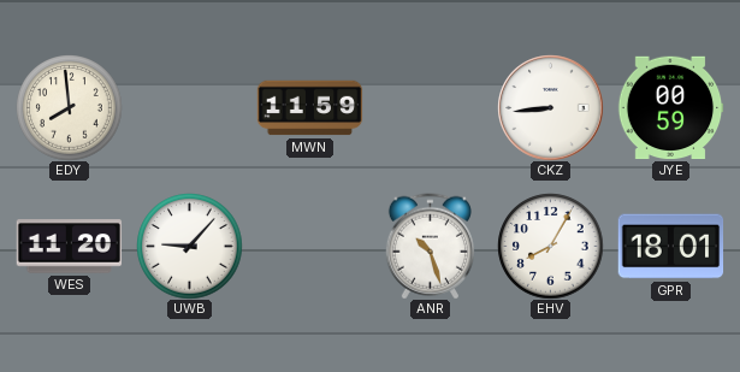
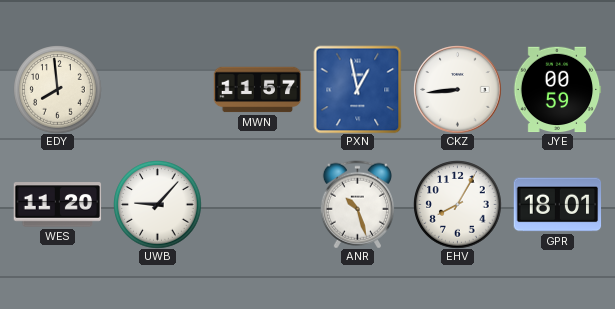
MWN: 11:59 -> 11:57
PXN: none -> 12:58
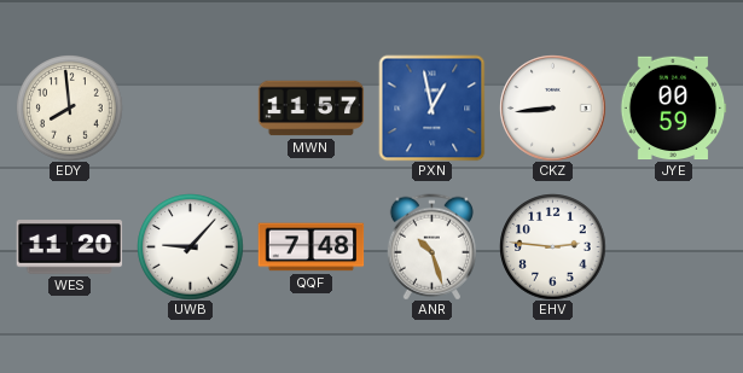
QQF: none -> 7:48
EHV: 8:05 -> 2:46
GPR: 18:01 -> none
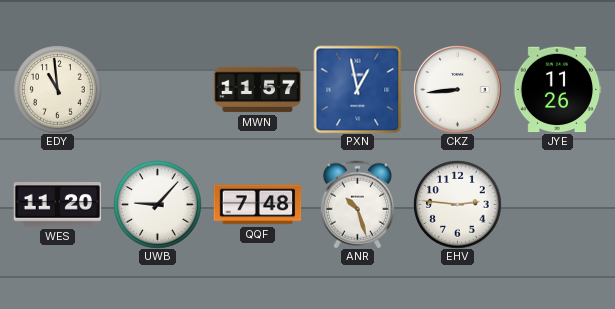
EDY: 7:59 -> 10:59
JYE: 00:59 -> 11:26
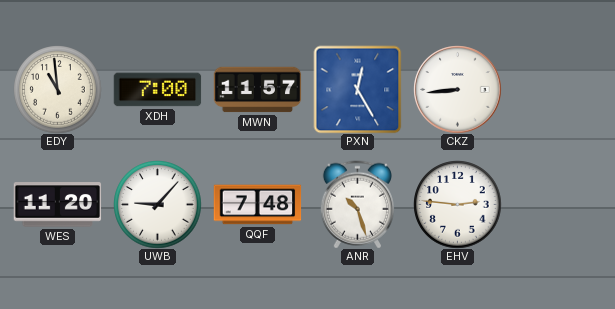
XDH: none -> 7:00
PXN: 12:58 -> 12:25
JYE: 11:26 -> none
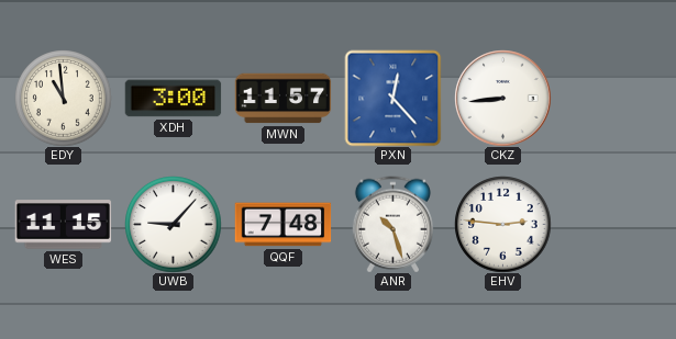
XDH: 7:00 -> 3:00
PXN: 12:25 -> 12:23
WES: 11:20 -> 11:15
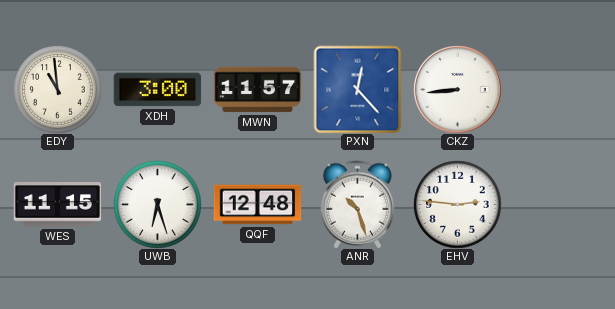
UWB: 9:07 -> 6:27
QQF: 7:48 -> 12:48
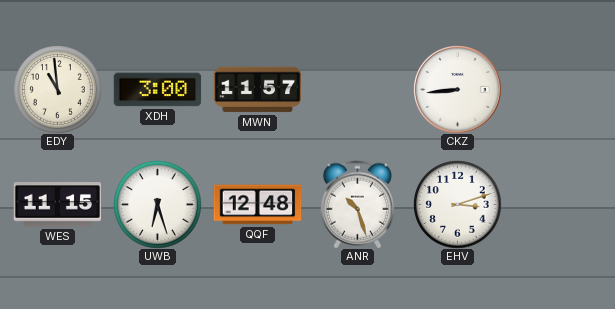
PXN: 12:23 -> none
EHV: 2:46 -> 3:12
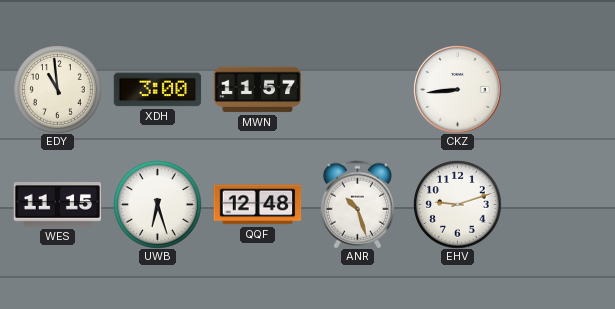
EHV: 3:12 -> 9:12
